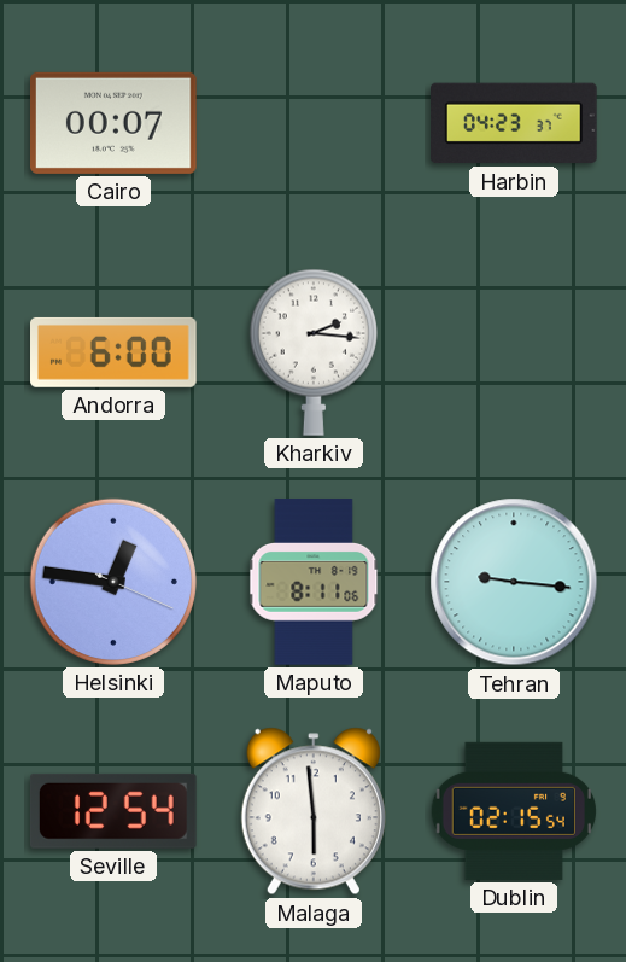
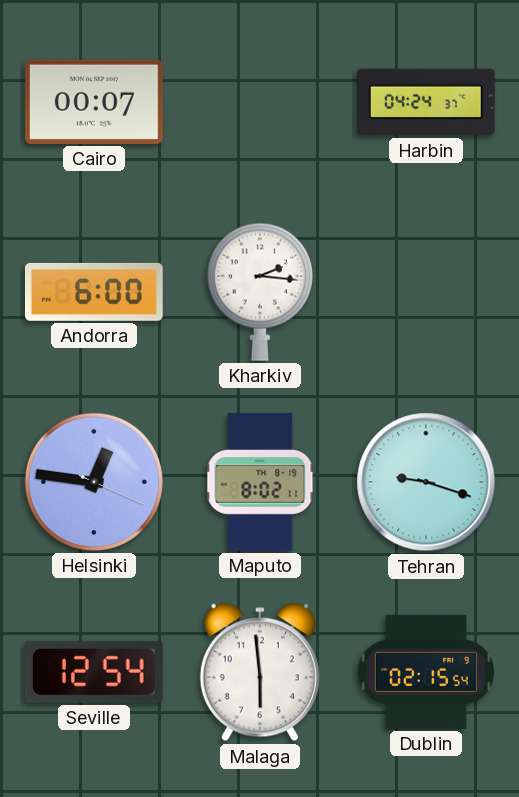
Harbin: 04:23 -> 04:24
Maputo: 8:11 -> 8:02
Tehran: 9:16 -> 9:18
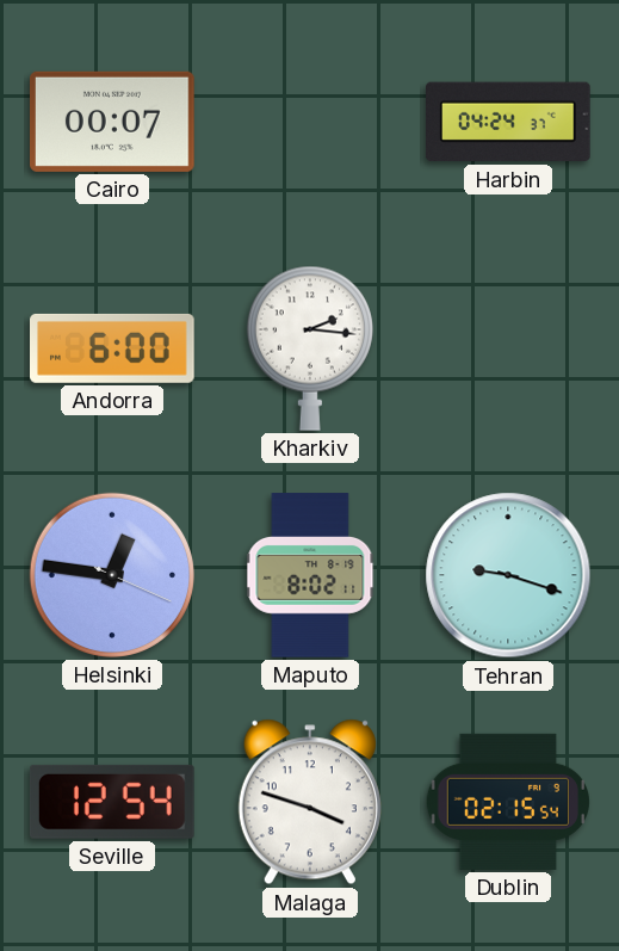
Malaga: 5:59 -> 3:48
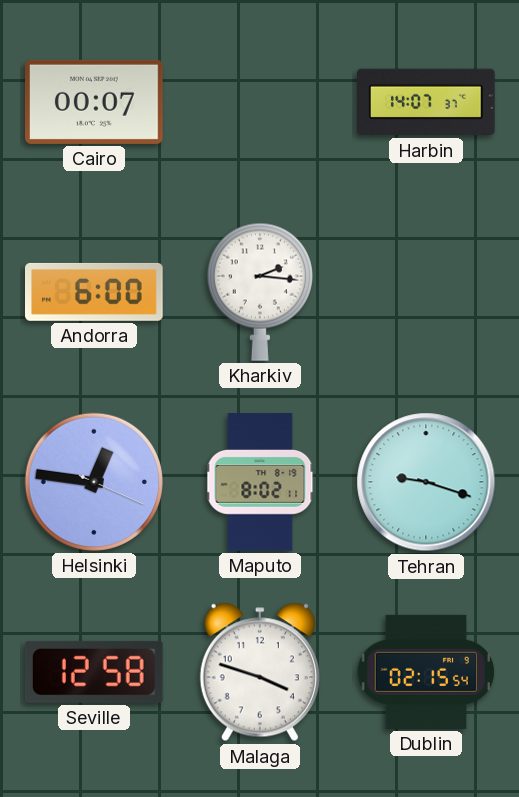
Harbin: 04:24 -> 14:07
Seville: 12:54 -> 12:58
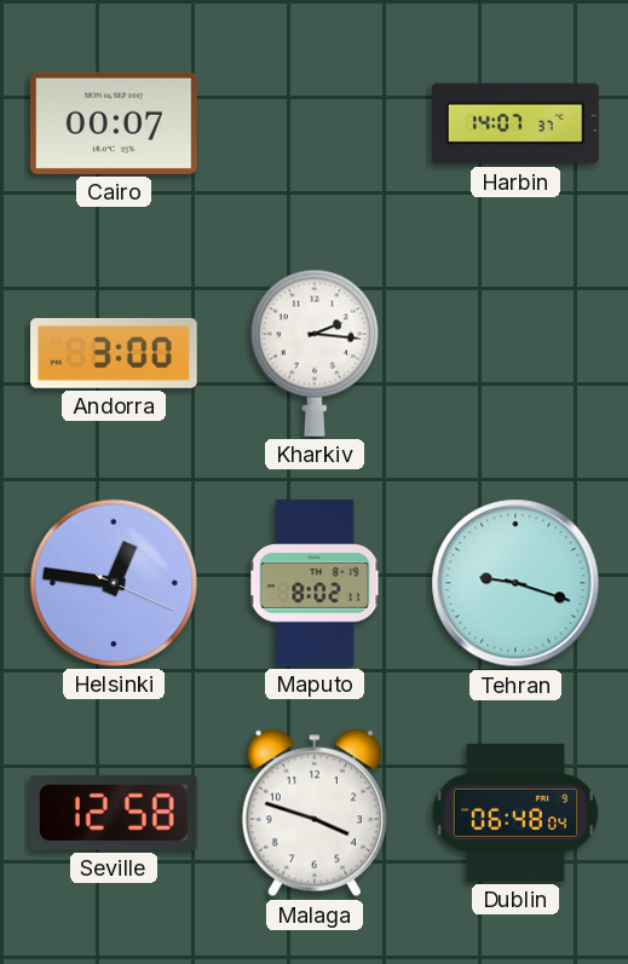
Andorra: 6:00 -> 3:00
Dublin: 02:15 -> 06:48
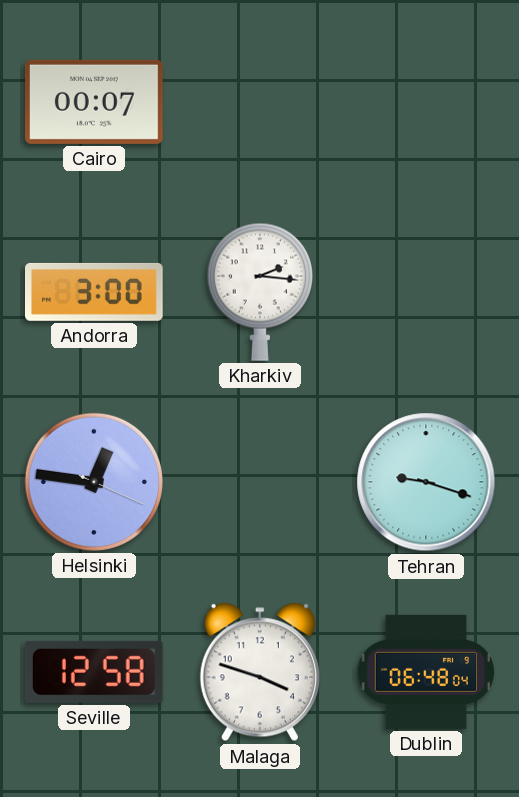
Harbin: 14:07 -> none
Maputo: 8:02 -> none
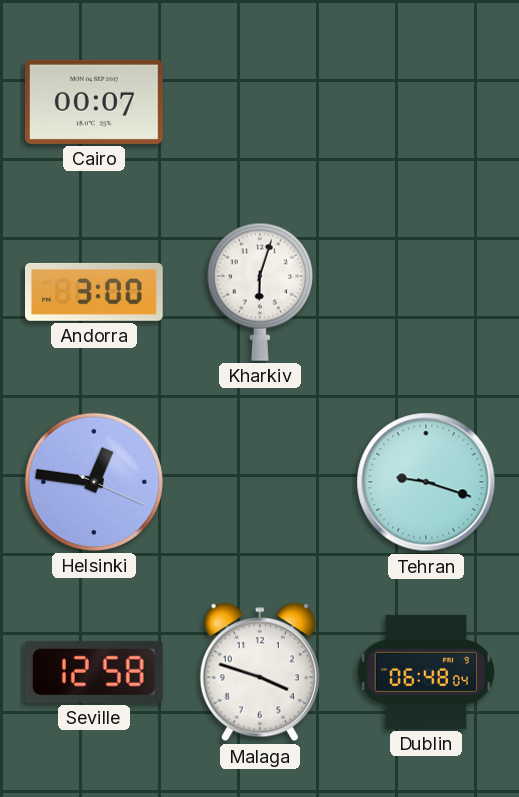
Kharkiv: 2:16 -> 6:03
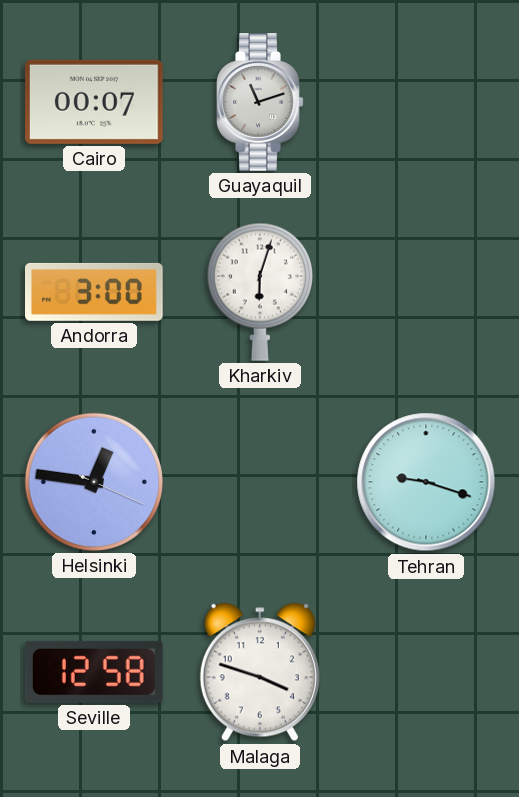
Guayaquil: none -> 11:12
Dublin: 06:48 -> none
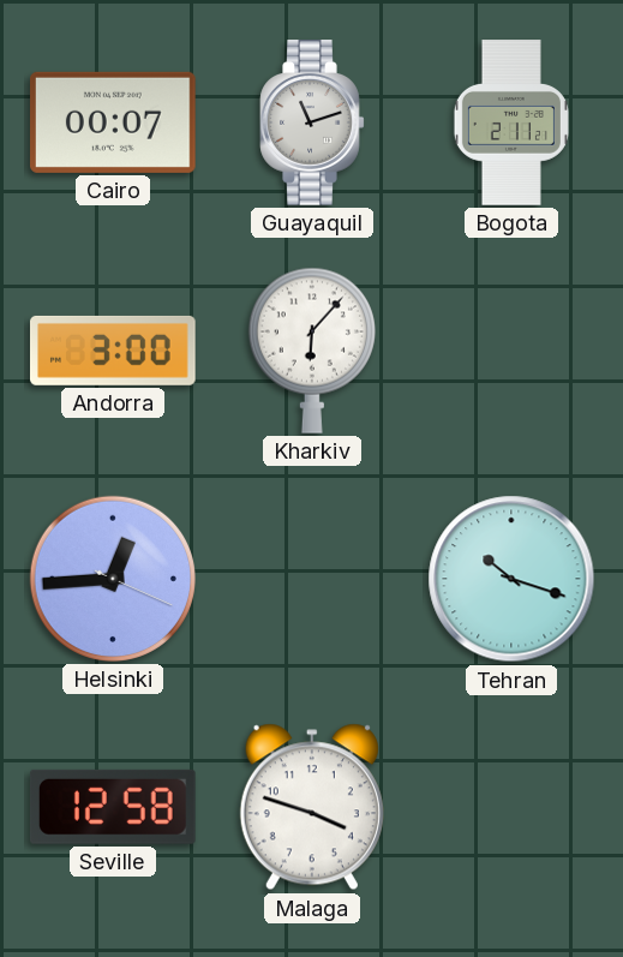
Bogota: none -> 2:11
Kharkiv: 6:03 -> 6:07
Helsinki: 12:46 -> 12:44
Tehran: 9:18 -> 10:18
